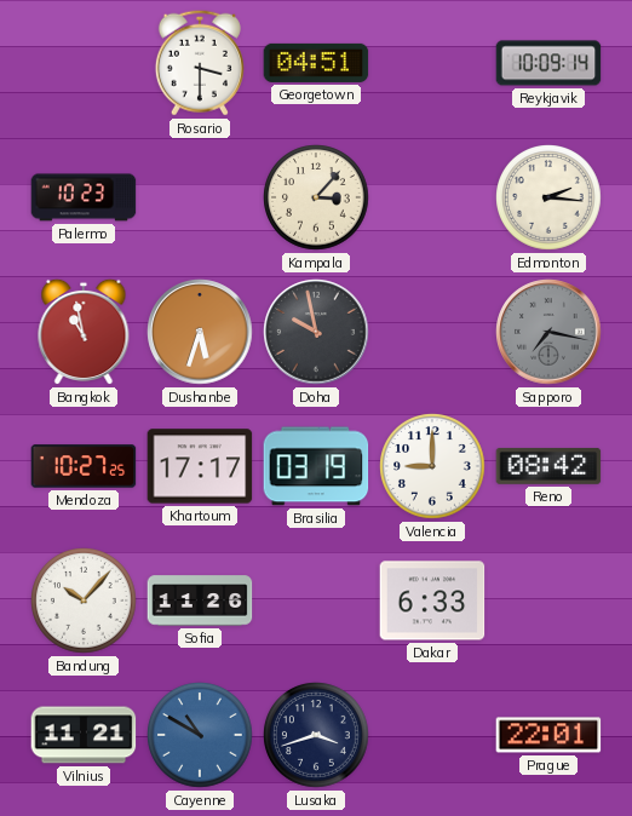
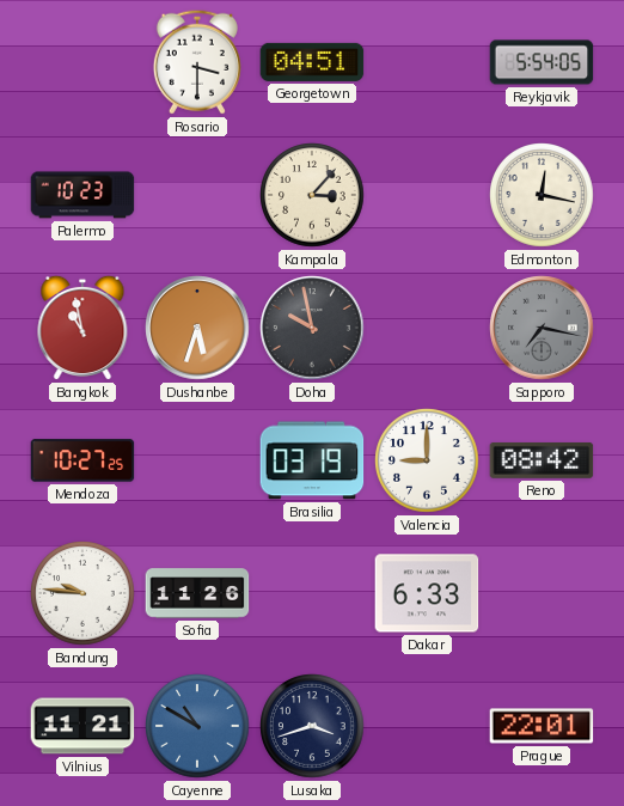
Reykjavik: 10:09 -> 5:54
Edmonton: 2:16 -> 12:17
Khartoum: 17:17 -> none
Bandung: 10:07 -> 9:46
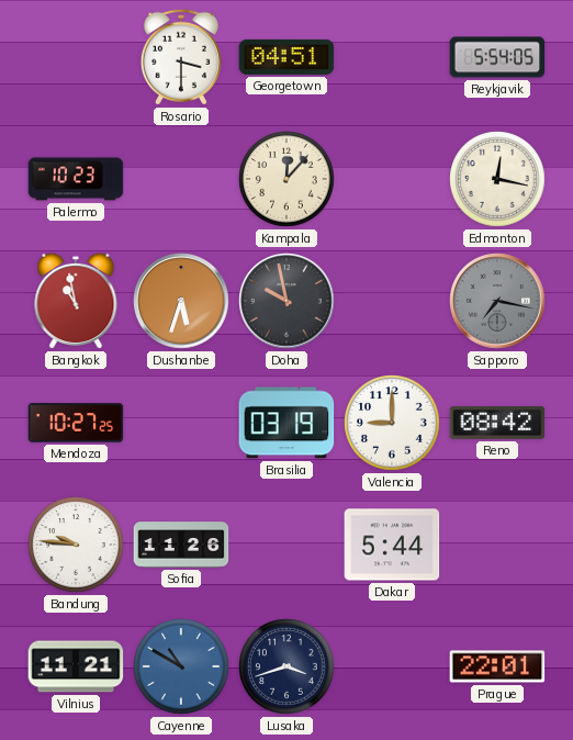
Kampala: 3:07 -> 12:07
Dakar: 6:33 -> 5:44
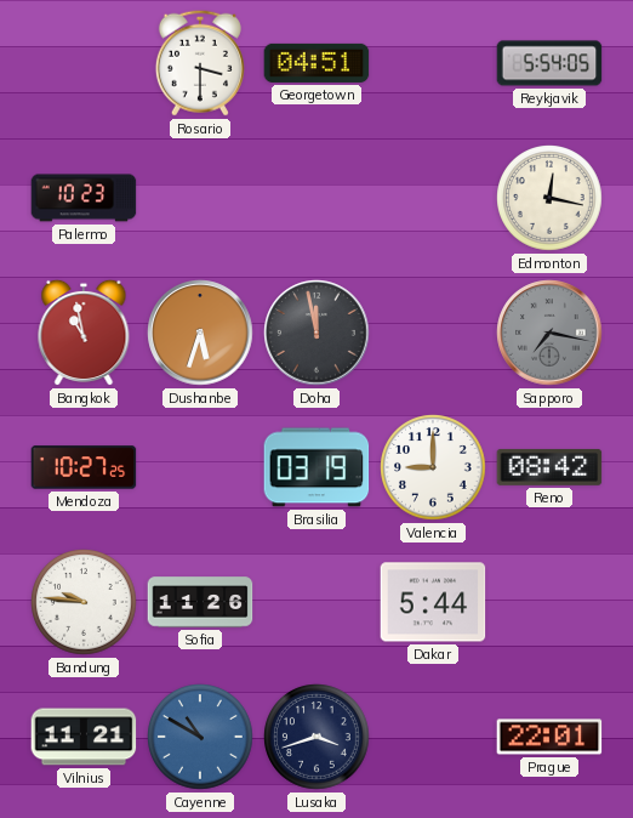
Kampala: 12:07 -> none
Doha: 9:58 -> 11:58
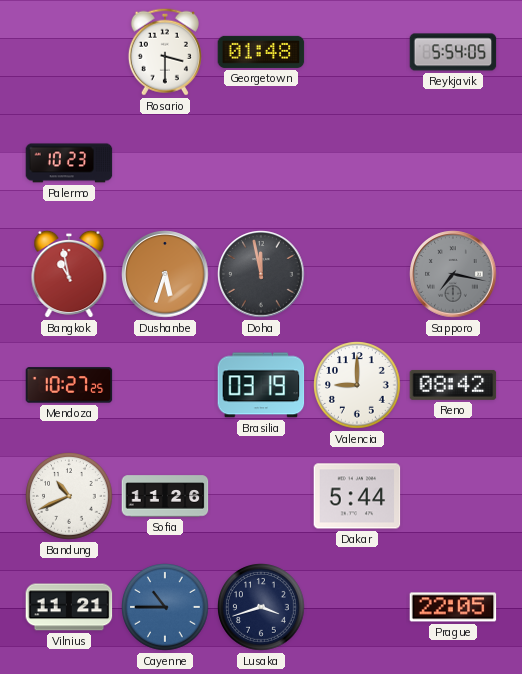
Georgetown: 04:51 -> 01:48
Edmonton: 12:17 -> none
Bandung: 9:46 -> 10:41
Cayenne: 10:50 -> 10:45
Prague: 22:01 -> 22:05
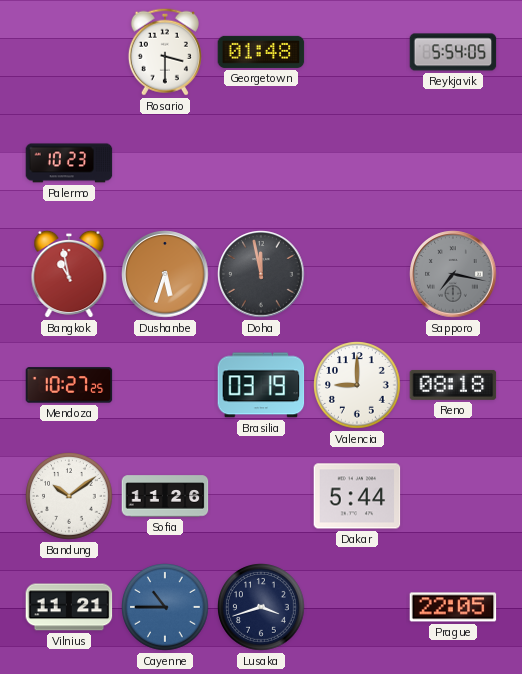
Reno: 08:42 -> 08:18
Bandung: 10:41 -> 10:09
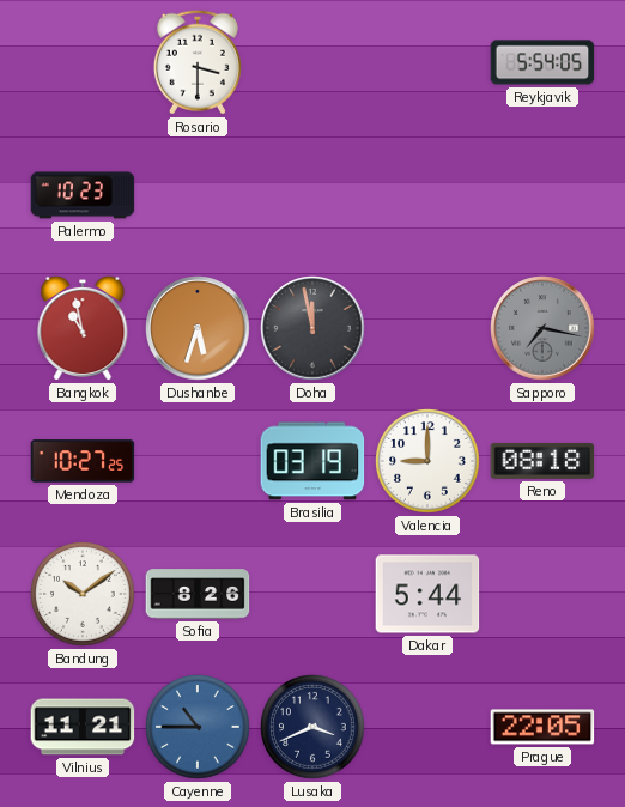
Georgetown: 01:48 -> none
Sofia: 11:26 -> 8:26
Lusaka: 3:42 -> 3:41
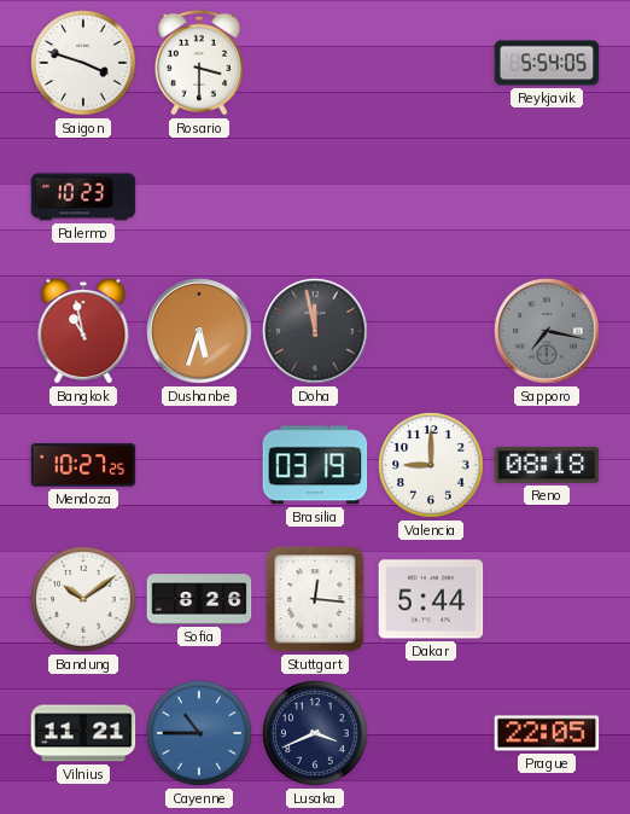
Saigon: none -> 3:48
Stuttgart: none -> 12:16
